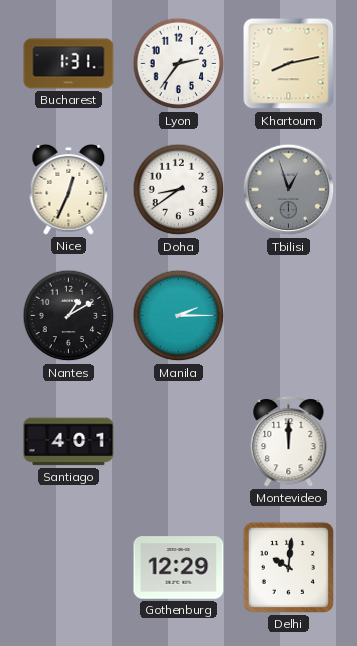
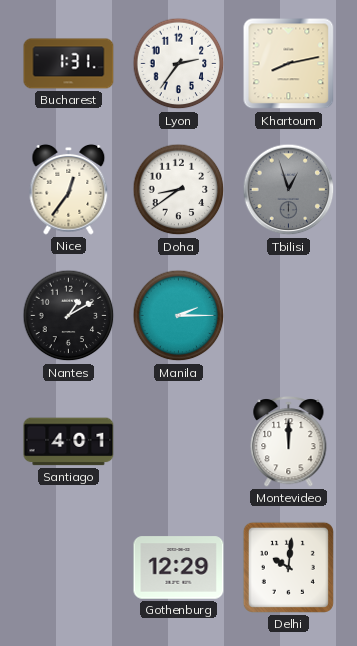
Nice: 12:34 -> 12:36
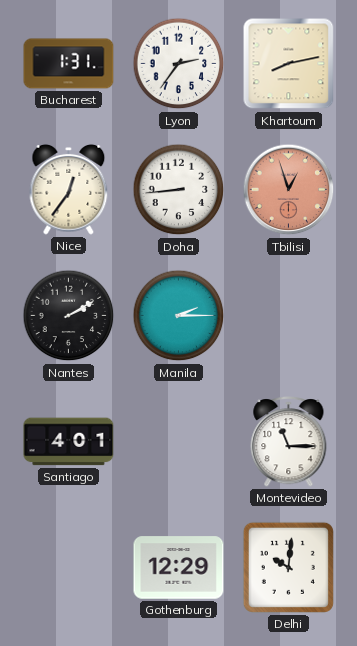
Doha: 8:39 -> 8:44
Tbilisi dial: grey -> salmon
Nantes: 1:10 -> 2:10
Montevideo: 12:00 -> 11:15
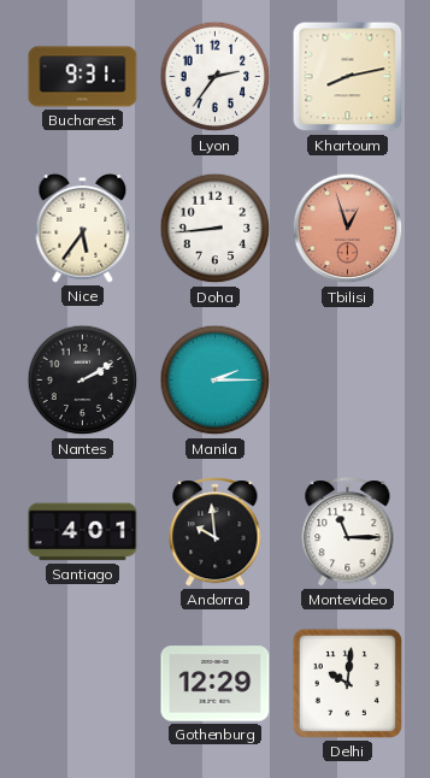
Bucharest: 1:31 -> 9:31
Nice: 12:36 -> 5:36
Andorra: none -> 9:59
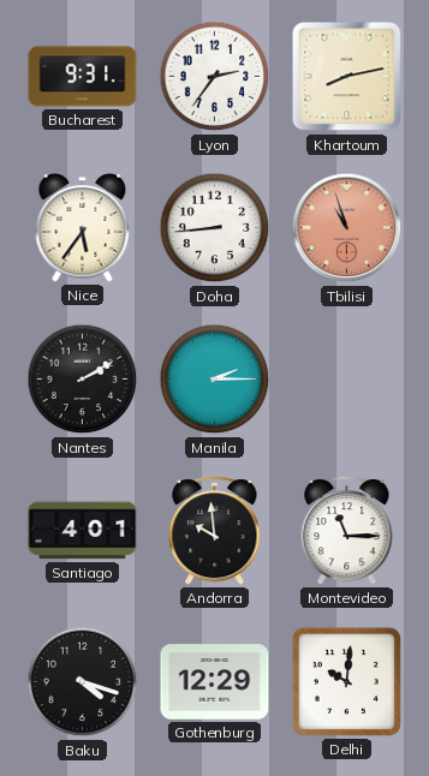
Tbilisi: 12:57 -> 10:57
Baku: none -> 4:18
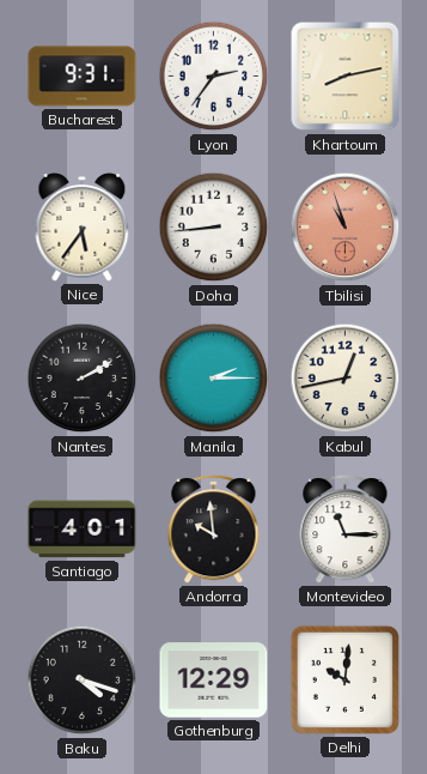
Kabul: none -> 12:43
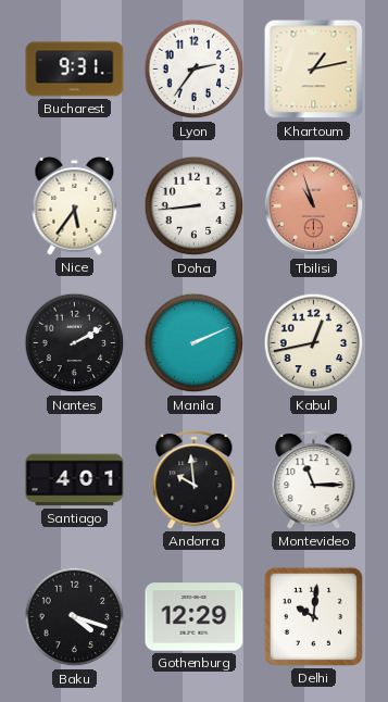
Khartoum: 8:13 -> 1:13
Manila: 2:15 -> 2:11
